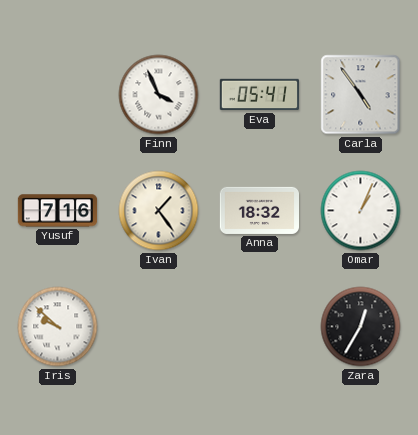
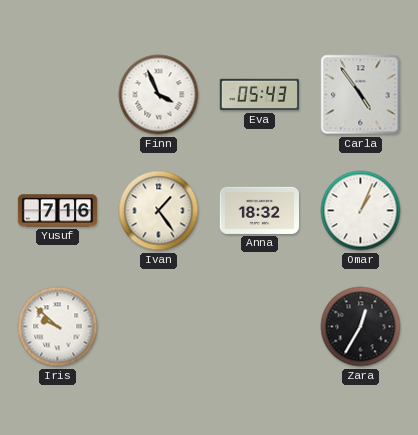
Eva: 05:41 -> 05:43
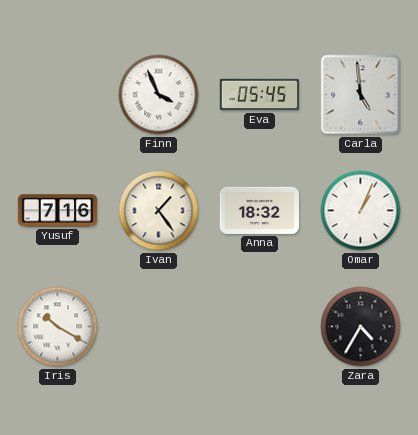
Eva: 05:43 -> 05:45
Carla: 4:54 -> 4:59
Iris: 9:52 -> 10:20
Zara: 12:35 -> 4:35
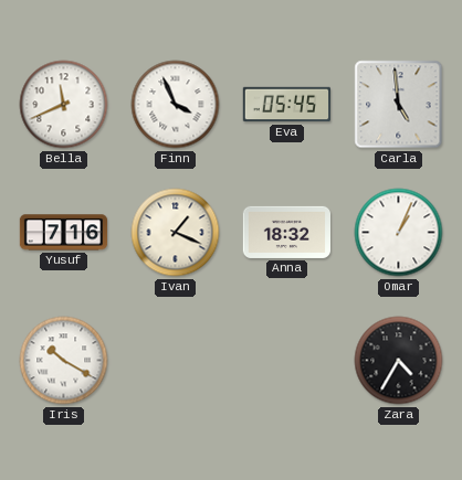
Bella: none -> 11:41
Ivan: 1:24 -> 1:19
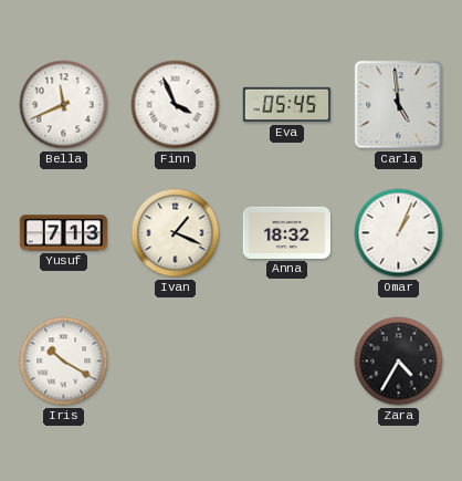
Yusuf: 7:16 -> 7:13
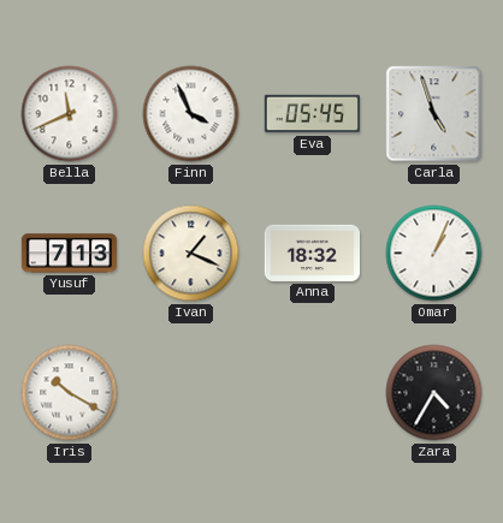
Carla: 4:59 -> 4:57
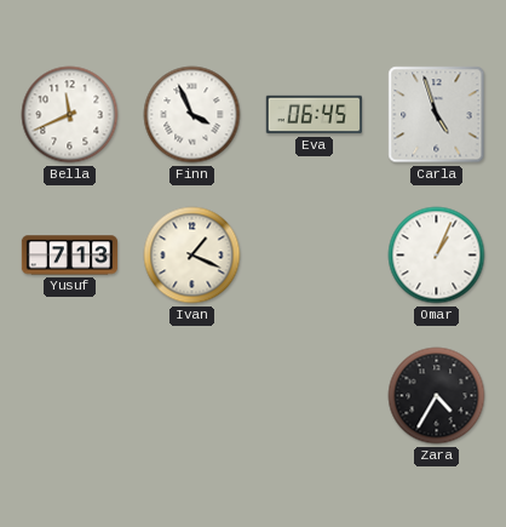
Eva: 05:45 -> 06:45
Anna: 18:32 -> none
Iris: 10:20 -> none
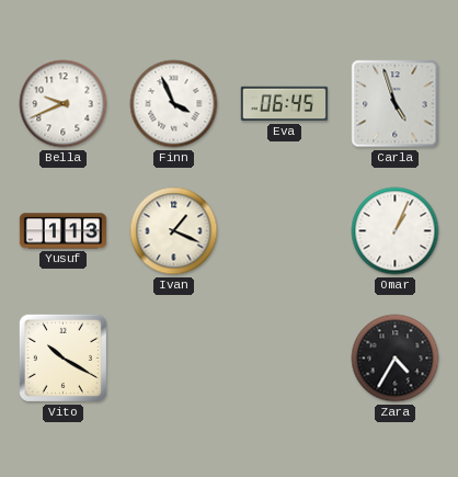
Bella: 11:41 -> 9:41
Yusuf: 7:13 -> 1:13
Vito: none -> 10:20
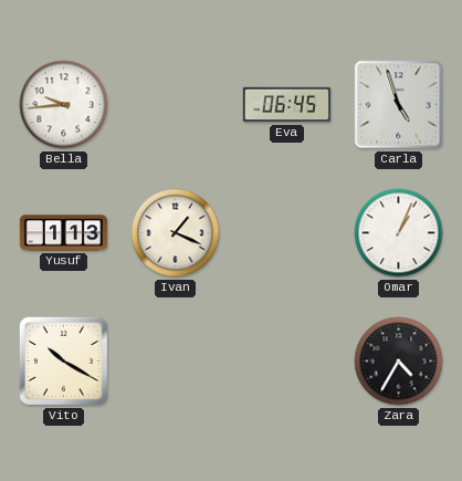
Bella: 9:41 -> 9:44
Finn: 3:56 -> none
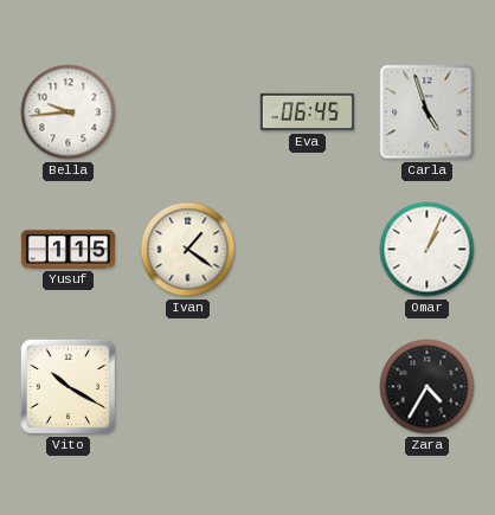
Yusuf: 1:13 -> 1:15
Ivan: 1:19 -> 1:21
